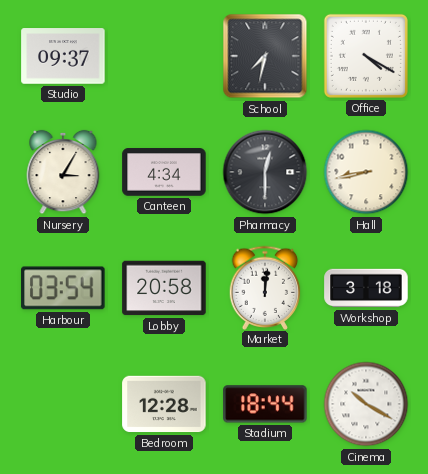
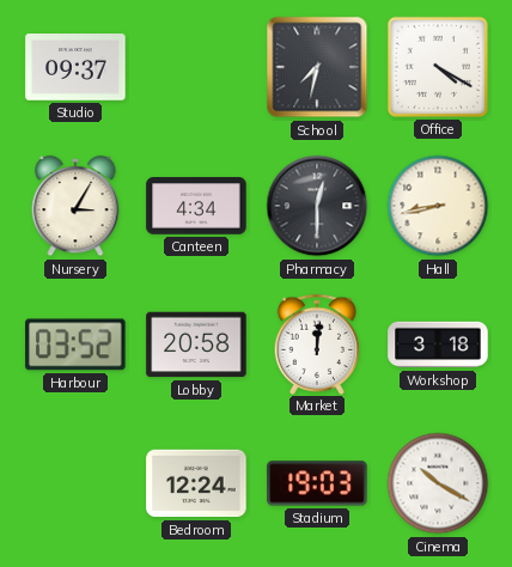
Harbour: 03:54 -> 03:52
Bedroom: 12:28 -> 12:24
Stadium: 18:44 -> 19:03
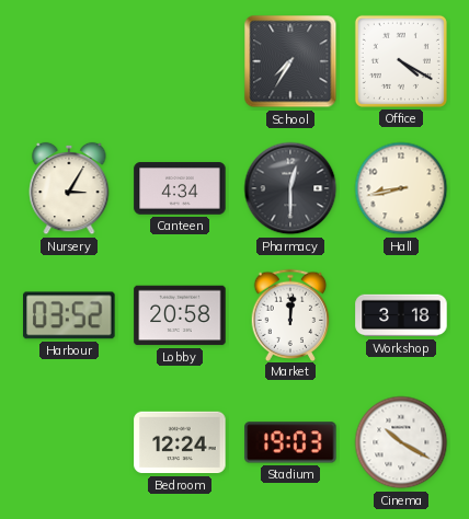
Studio: 09:37 -> none
School: 7:32 -> 7:35
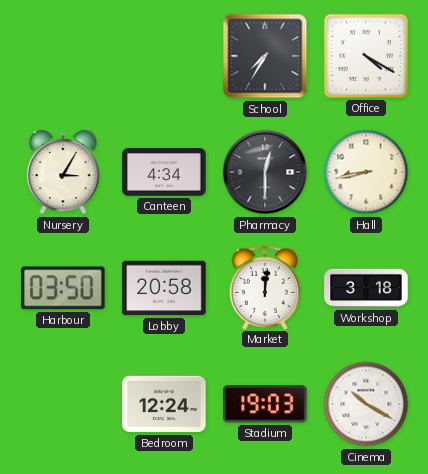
Harbour: 03:52 -> 03:50
